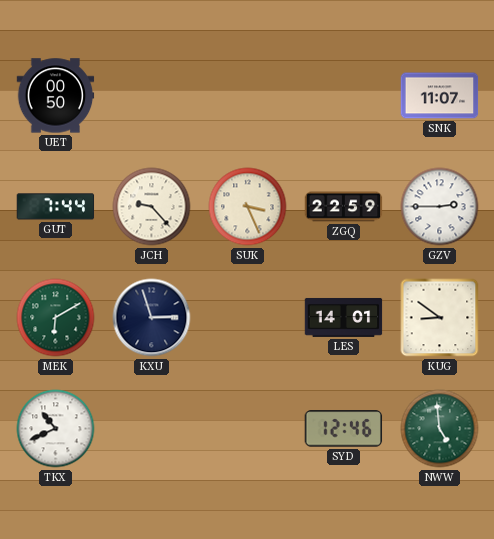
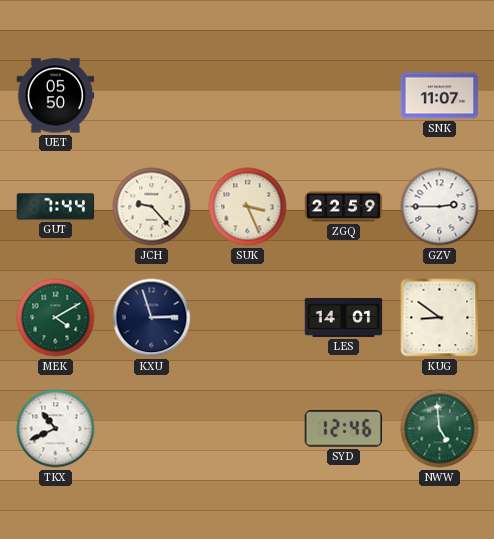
UET: 00:50 -> 05:50
MEK: 6:10 -> 4:10
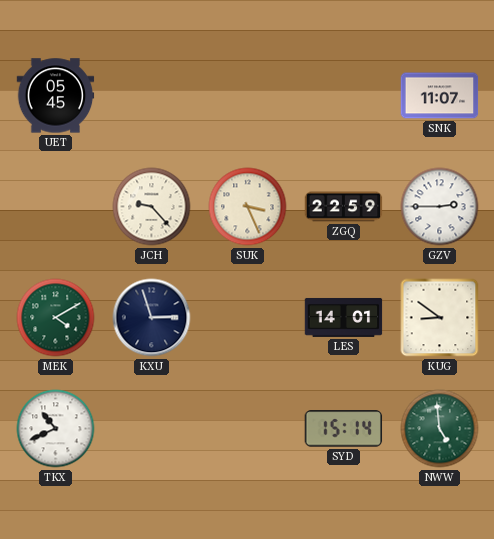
UET: 05:50 -> 05:45
GUT: 7:44 -> none
SYD: 12:46 -> 15:14
